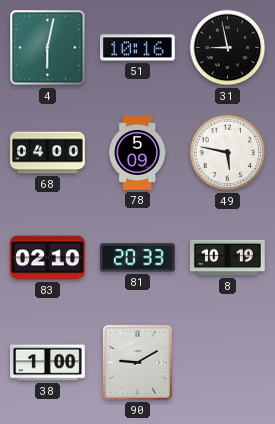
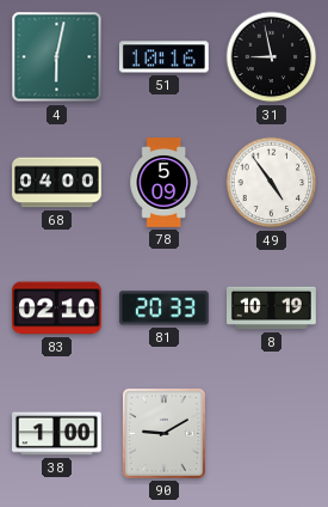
49: 5:47 -> 4:54
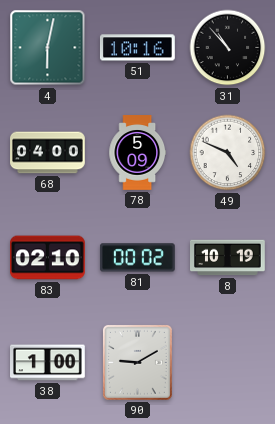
31: 8:58 -> 10:53
49: 4:54 -> 4:49
81: 20:33 -> 00:02
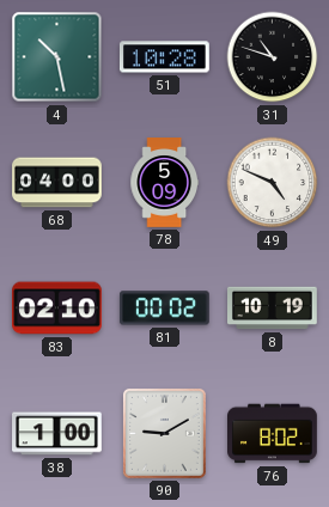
4: 6:02 -> 10:28
51: 10:16 -> 10:28
31: 10:53 -> 10:48
76: none -> 8:02
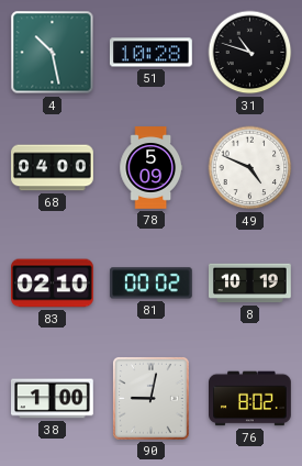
90: 9:10 -> 9:02
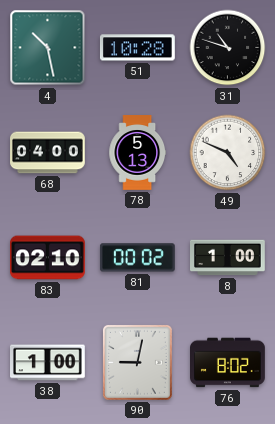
78: 5:09 -> 5:13
8: 10:19 -> 1:00
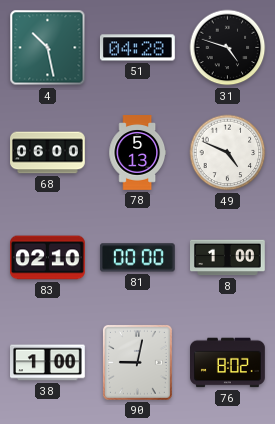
51: 10:28 -> 04:28
31: 10:48 -> 4:48
68: 04:00 -> 06:00
81: 00:02 -> 00:00
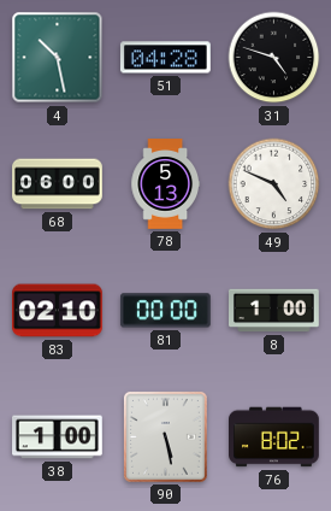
90: 9:02 -> 5:28
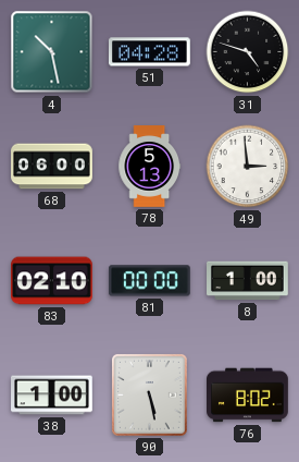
49: 4:49 -> 2:59
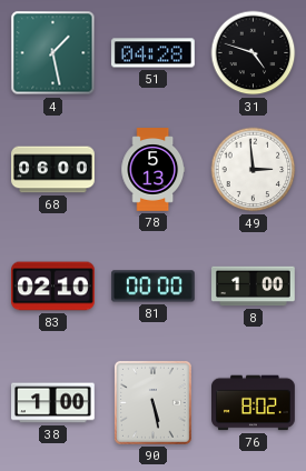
4: 10:28 -> 1:28
